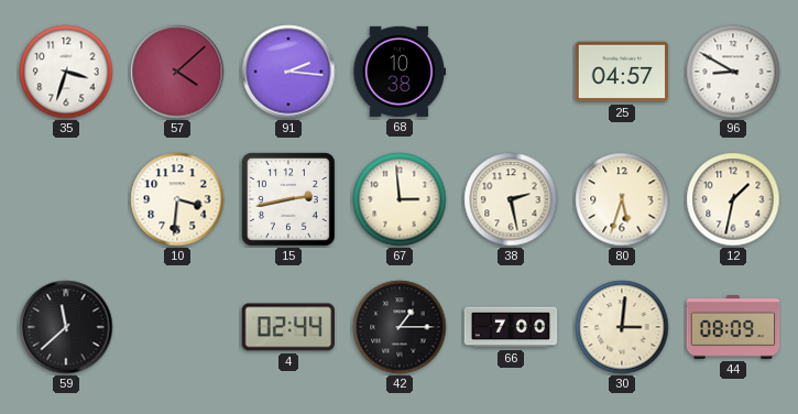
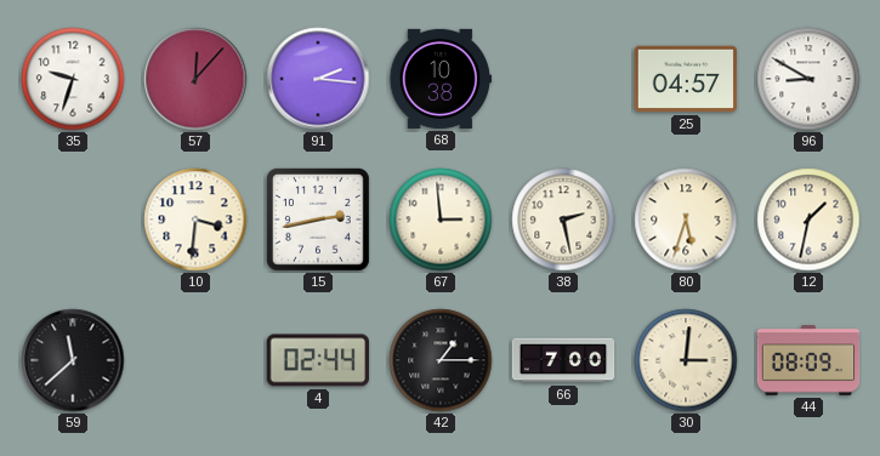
35: 3:33 -> 9:33
57: 4:08 -> 12:07
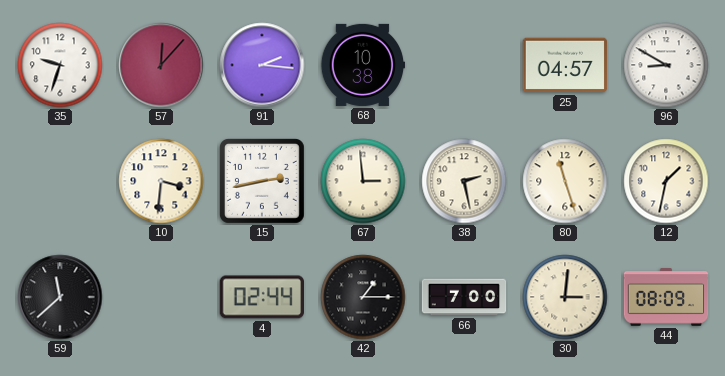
80: 5:33 -> 11:27
